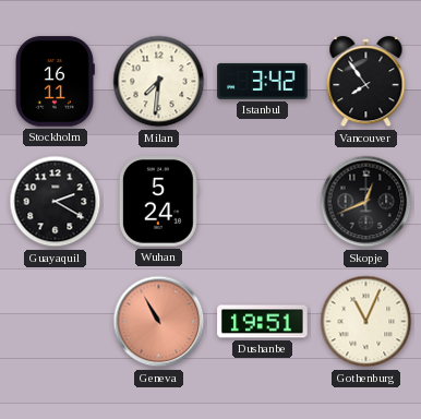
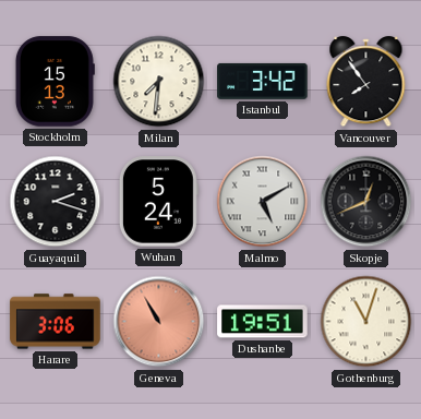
Stockholm: 16:11 -> 15:13
Guayaquil: 2:20 -> 2:18
Malmo: none -> 5:10
Harare: none -> 3:06
Gothenburg: 11:04 -> 11:03
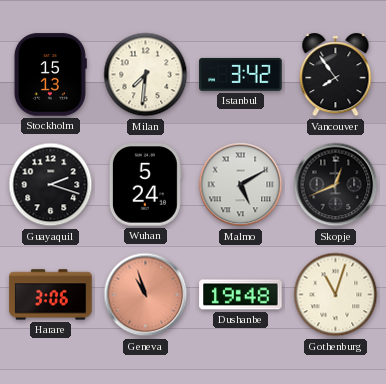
Geneva: 10:55 -> 10:57
Dushanbe: 19:51 -> 19:48
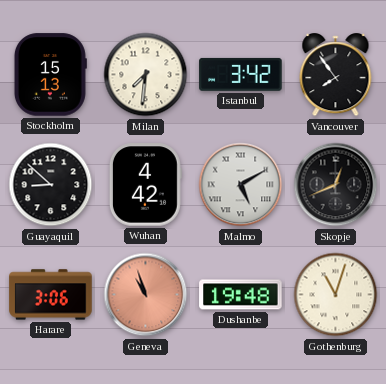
Guayaquil: 2:18 -> 8:52
Wuhan: 5:24 -> 4:42
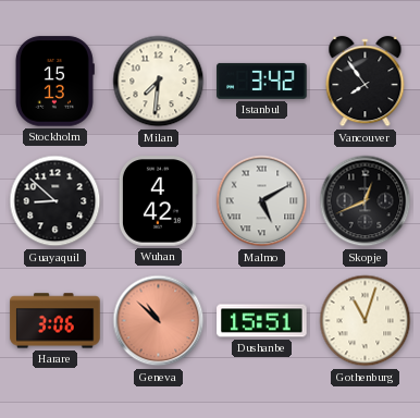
Geneva: 10:57 -> 10:52
Dushanbe: 19:48 -> 15:51
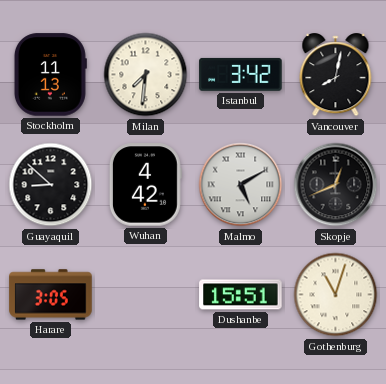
Stockholm: 15:13 -> 11:13
Vancouver: 7:54 -> 8:02
Harare: 3:06 -> 3:05
Geneva: 10:52 -> none
